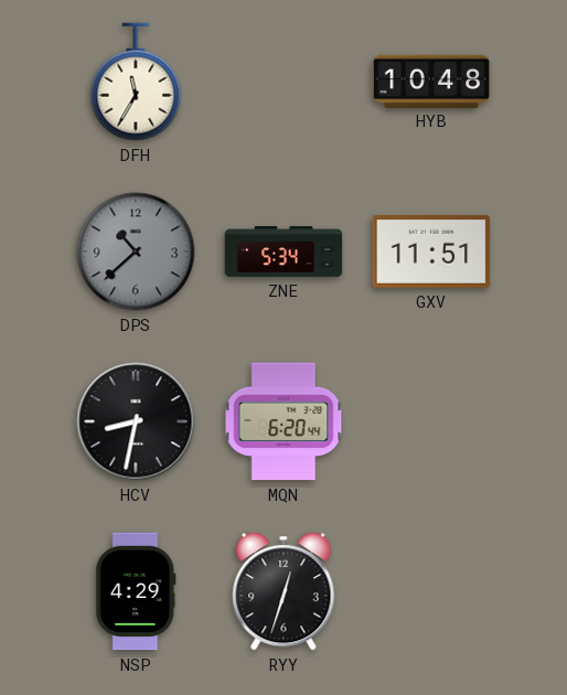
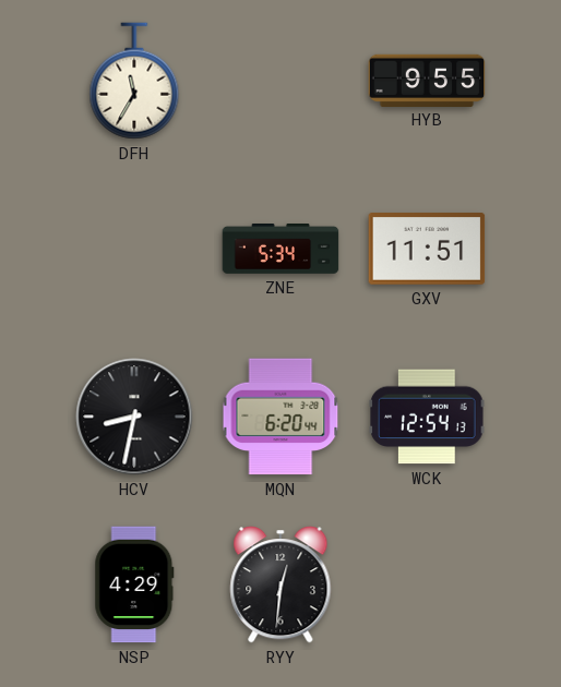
HYB: 10:48 -> 9:55
DPS: 10:38 -> none
WCK: none -> 12:54
RYY: 12:33 -> 12:31
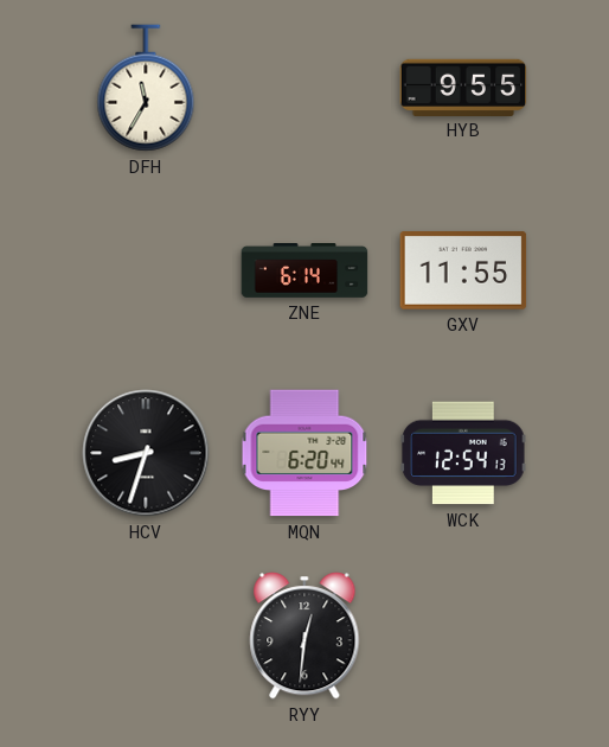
ZNE: 5:34 -> 6:14
GXV: 11:51 -> 11:55
HCV: 8:32 -> 8:33
NSP: 4:29 -> none
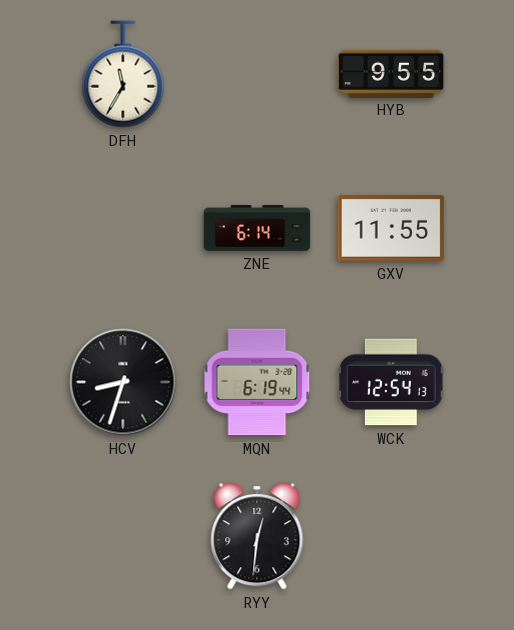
MQN: 6:20 -> 6:19
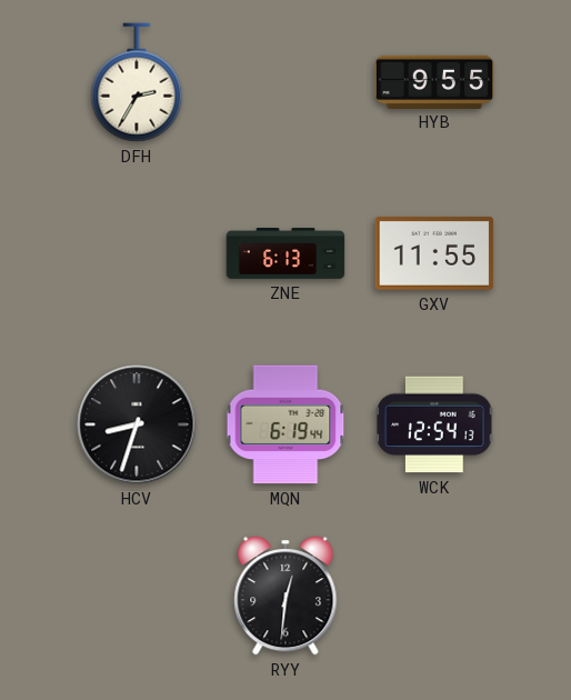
DFH: 11:35 -> 2:35
ZNE: 6:14 -> 6:13
